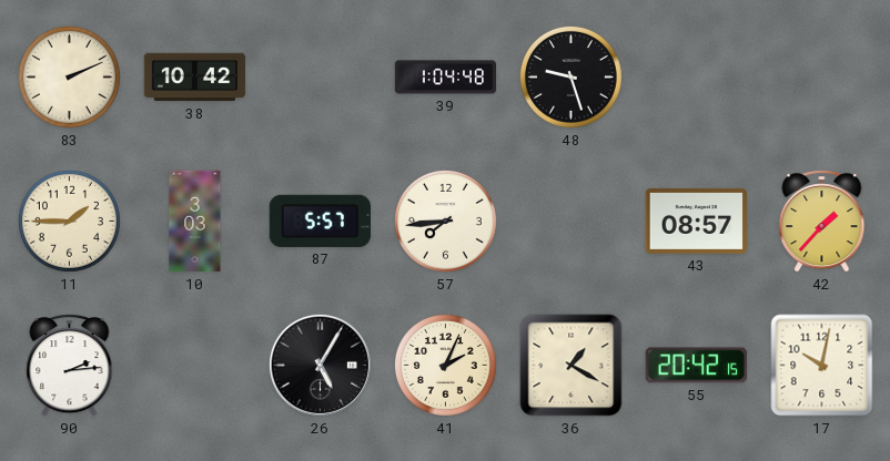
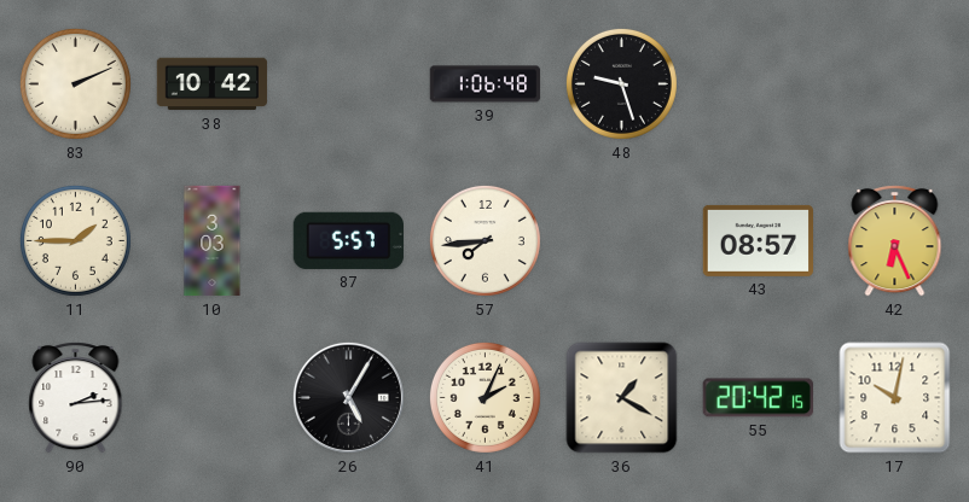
39: 1:04 -> 1:06
42: 1:37 -> 6:26
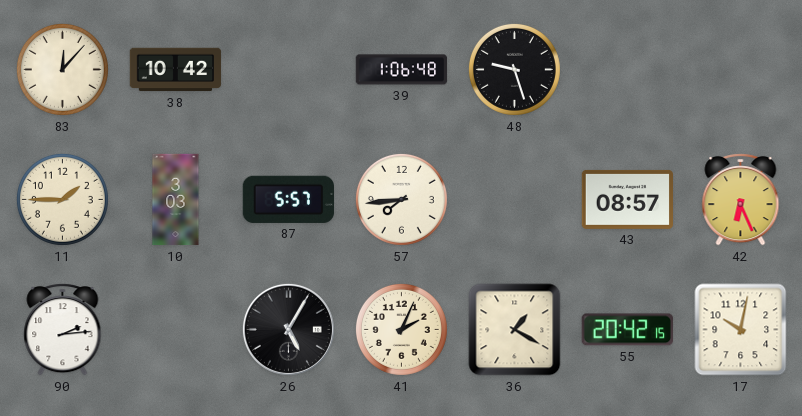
83: 2:11 -> 12:07
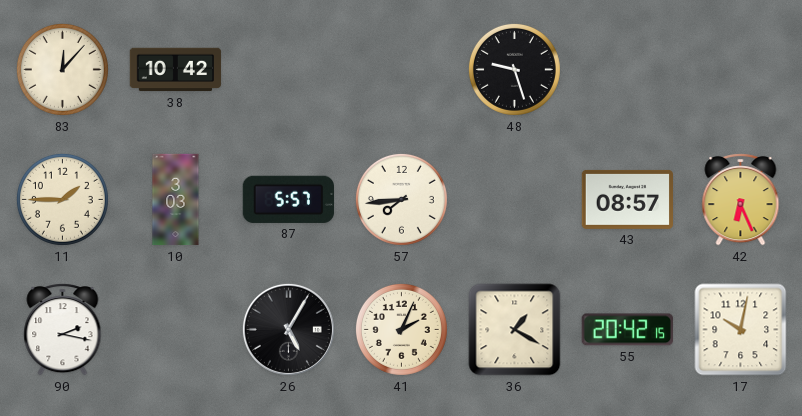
39: 1:06 -> none
90: 2:14 -> 2:17
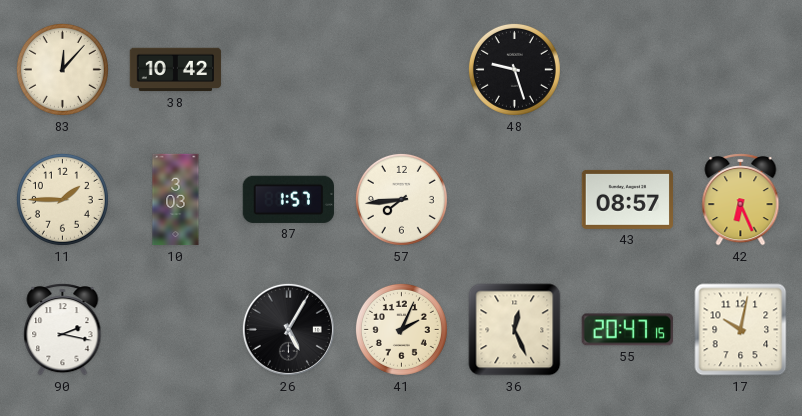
87: 5:57 -> 1:57
36: 1:20 -> 12:26
55: 20:42 -> 20:47
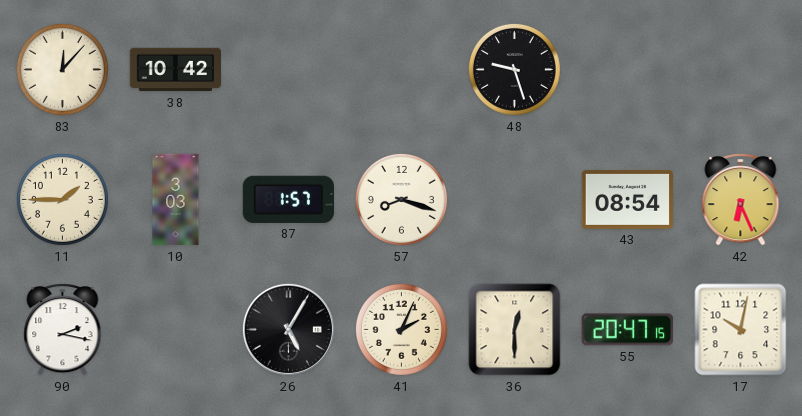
57: 7:44 -> 8:18
43: 08:57 -> 08:54
36: 12:26 -> 12:30
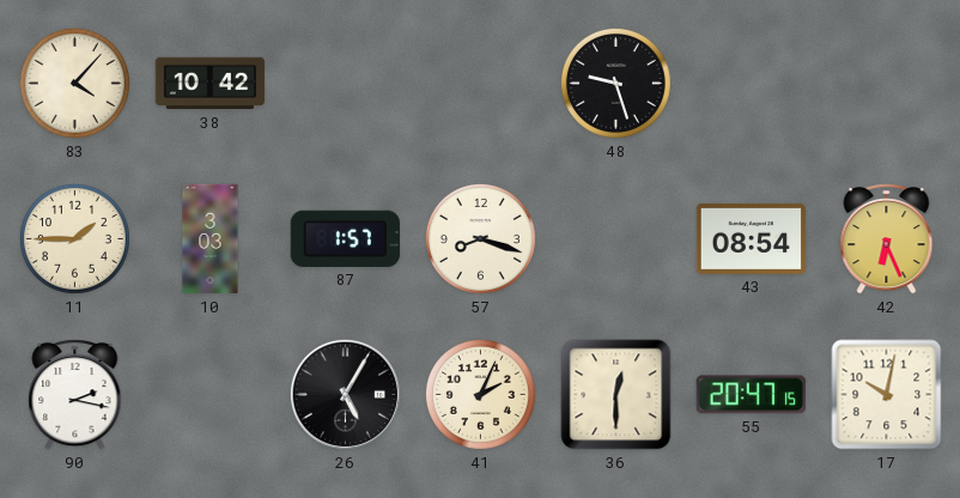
83: 12:07 -> 4:07
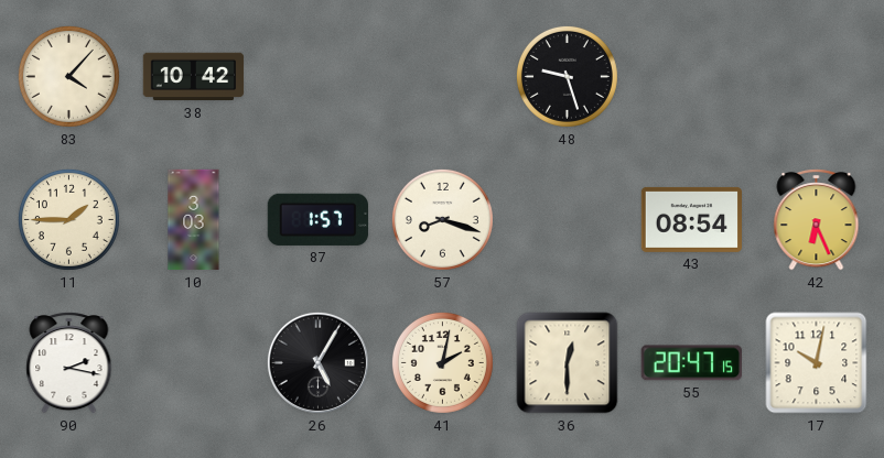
41: 2:04 -> 2:02
